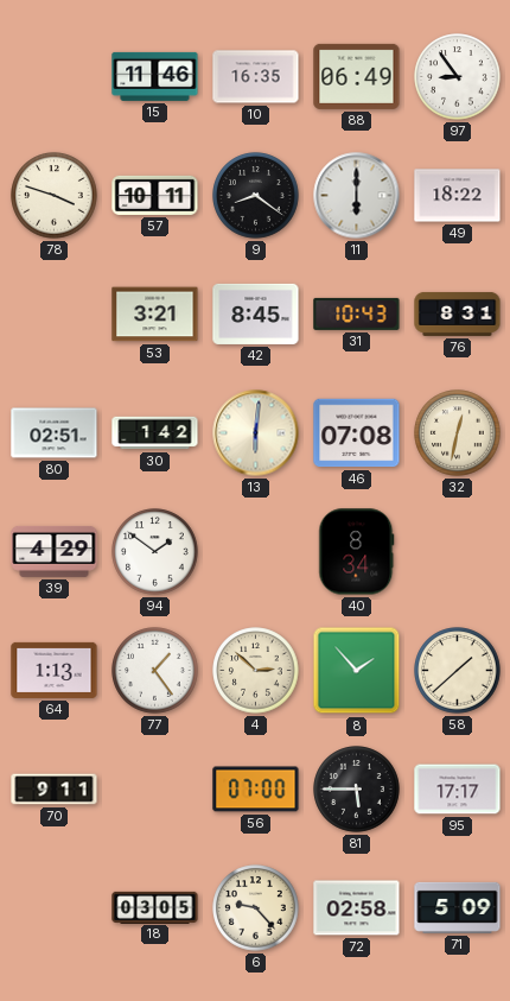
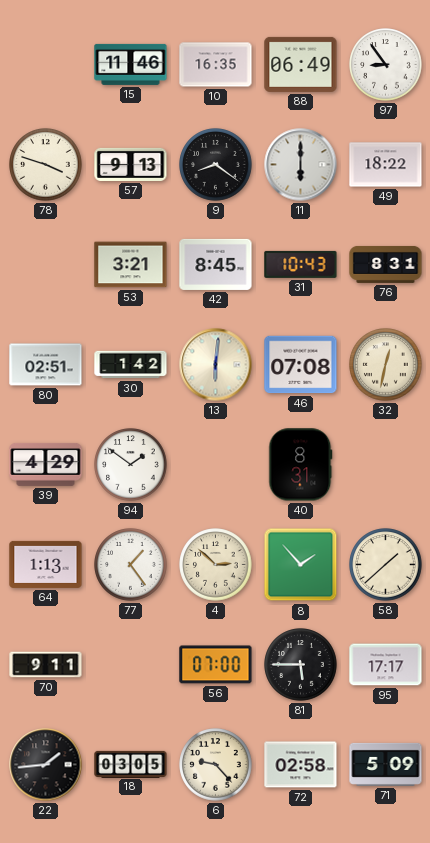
57: 10:11 -> 9:13
40: 8:34 -> 8:31
22: none -> 1:44
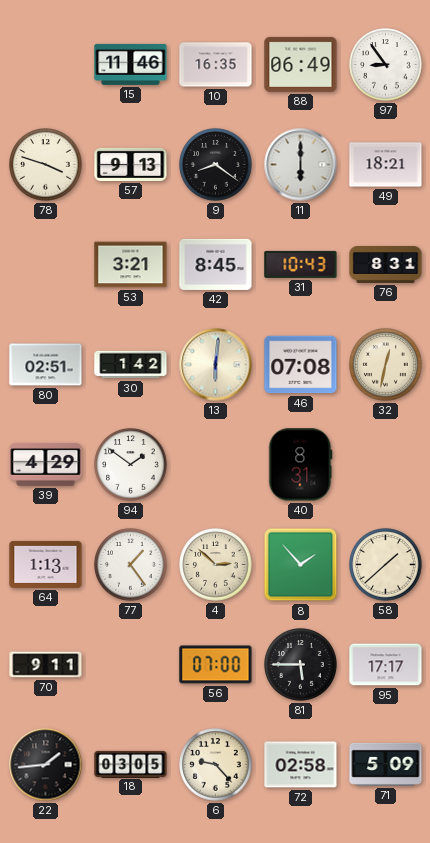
49: 18:22 -> 18:21
